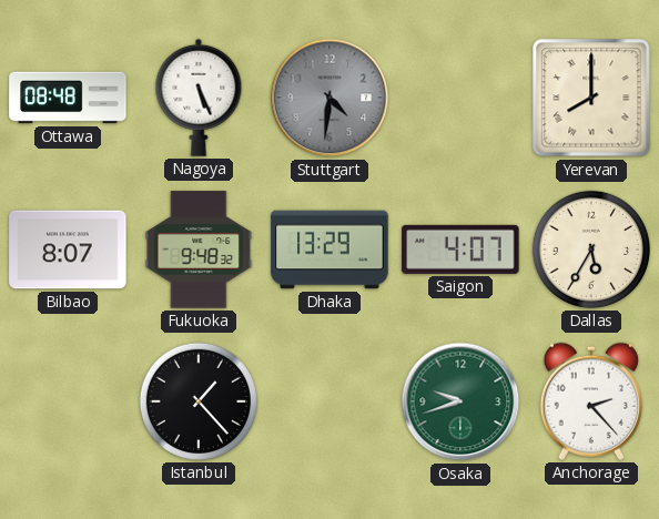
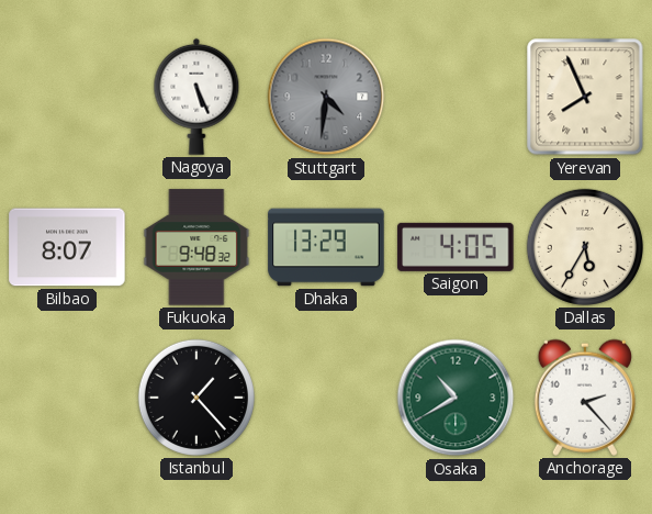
Ottawa: 08:48 -> none
Yerevan: 8:00 -> 7:56
Saigon: 4:07 -> 4:05
Osaka: 9:42 -> 10:40
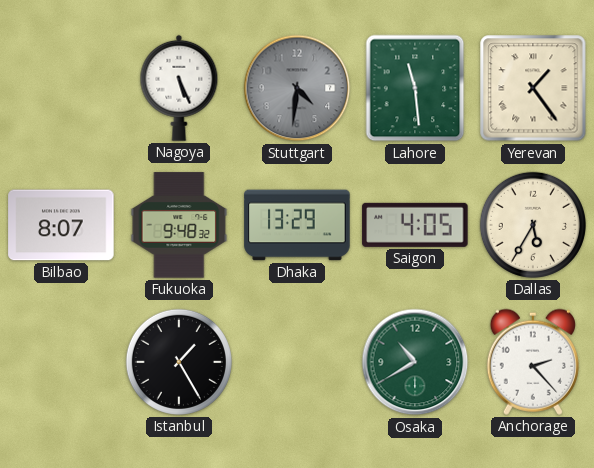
Lahore: none -> 11:29
Yerevan: 7:56 -> 1:24
Istanbul: 1:23 -> 1:25
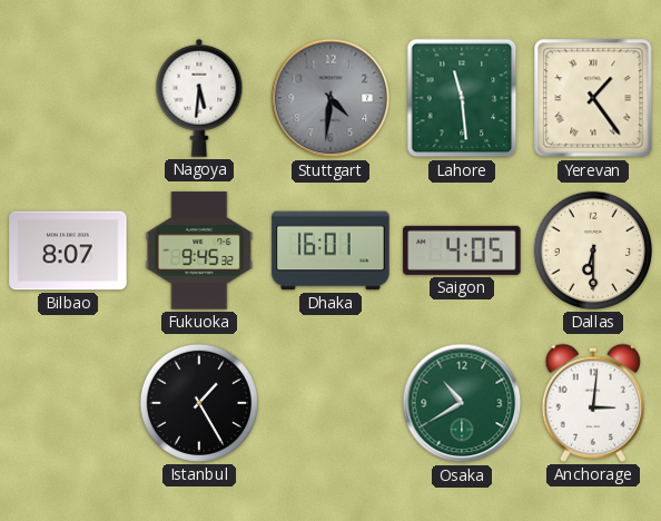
Nagoya: 5:26 -> 5:31
Fukuoka: 9:48 -> 9:45
Dhaka: 13:29 -> 16:01
Dallas: 5:35 -> 6:30
Anchorage: 2:23 -> 3:01
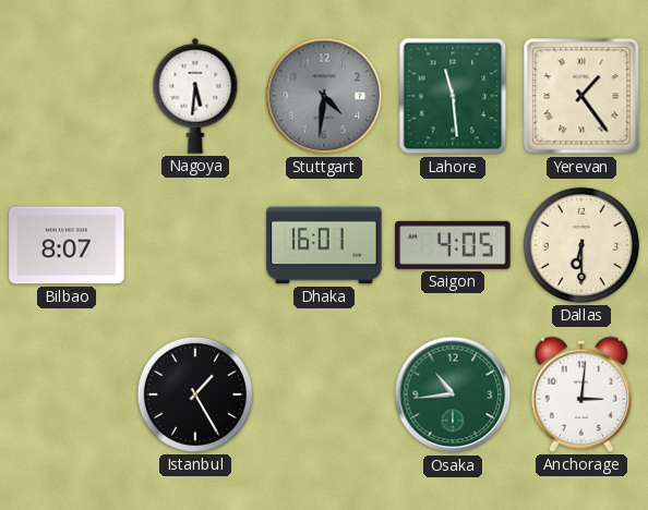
Fukuoka: 9:45 -> none
Osaka: 10:40 -> 10:44
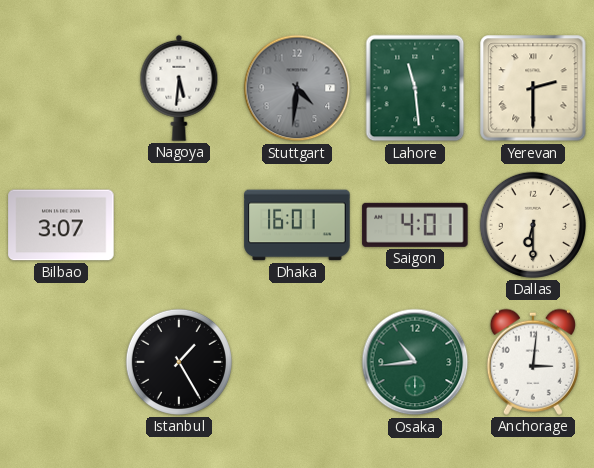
Yerevan: 1:24 -> 2:30
Bilbao: 8:07 -> 3:07
Saigon: 4:05 -> 4:01
